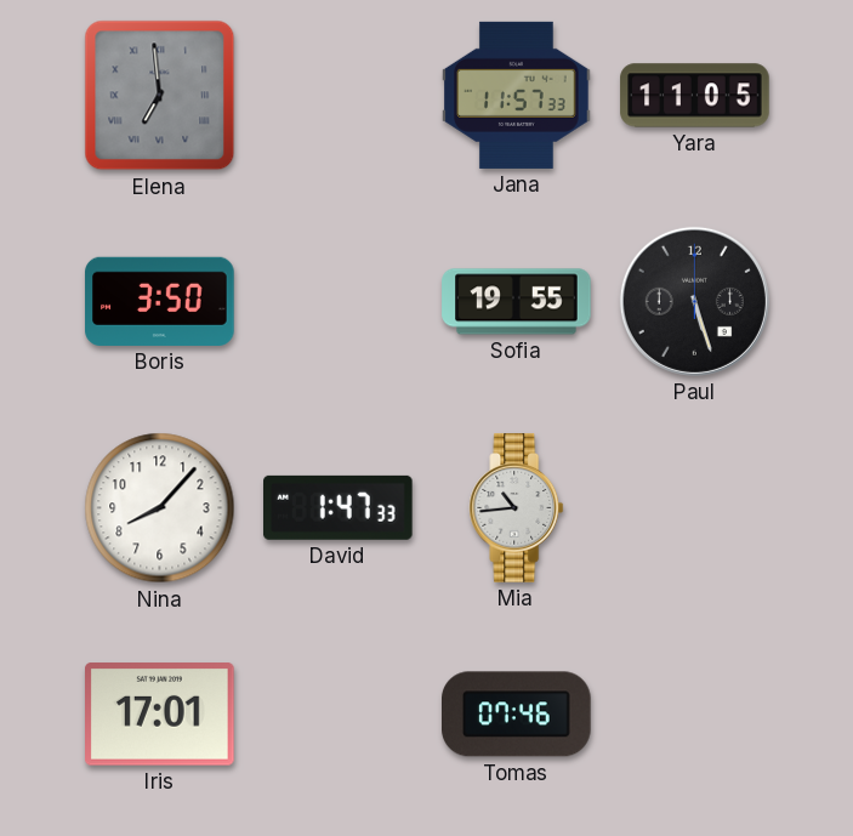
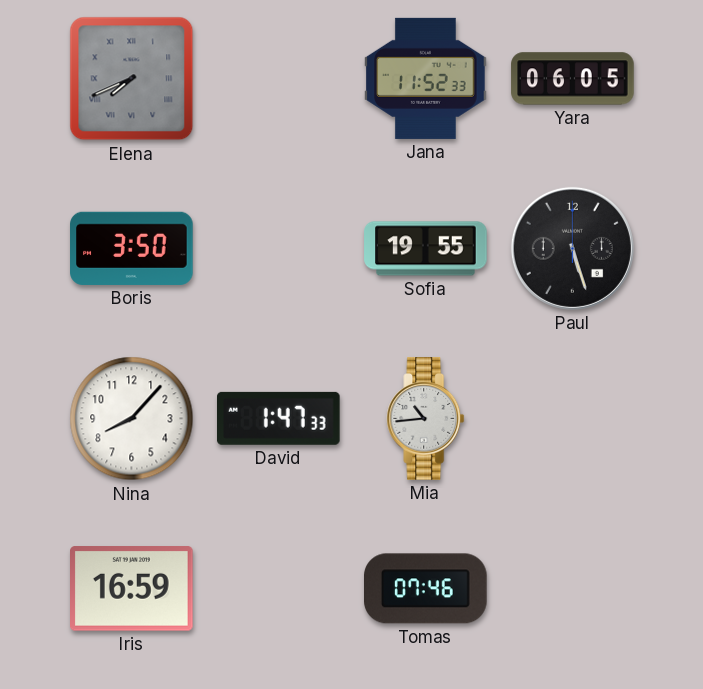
Elena: 6:59 -> 7:41
Jana: 11:57 -> 11:52
Yara: 11:05 -> 06:05
Iris: 17:01 -> 16:59
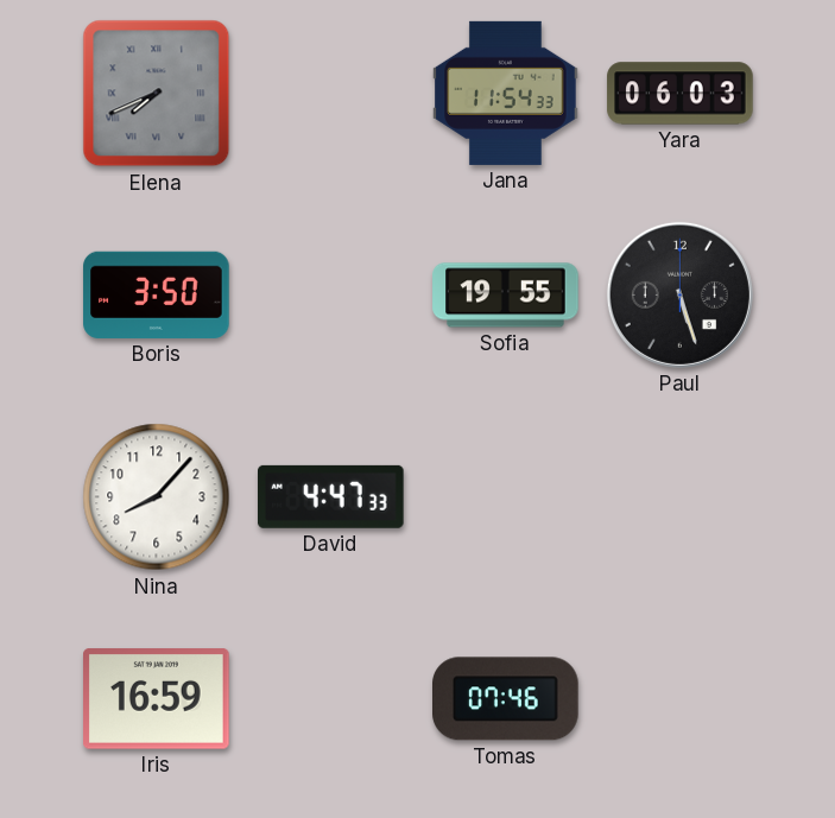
Jana: 11:52 -> 11:54
Yara: 06:05 -> 06:03
David: 1:47 -> 4:47
Mia: 10:44 -> none
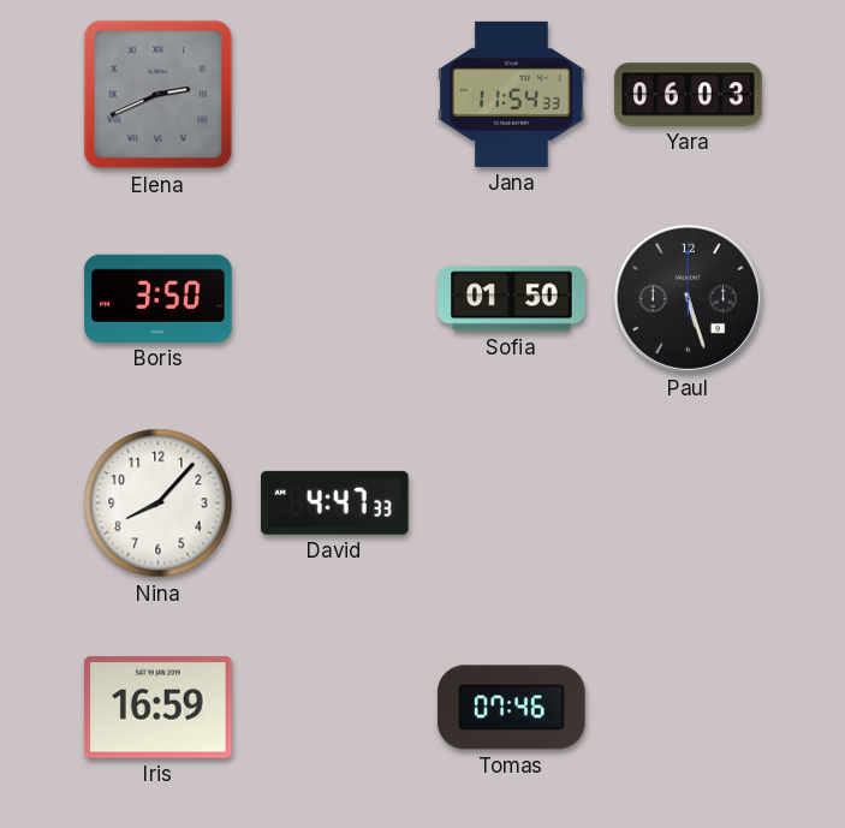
Elena: 7:41 -> 2:41
Sofia: 19:55 -> 01:50
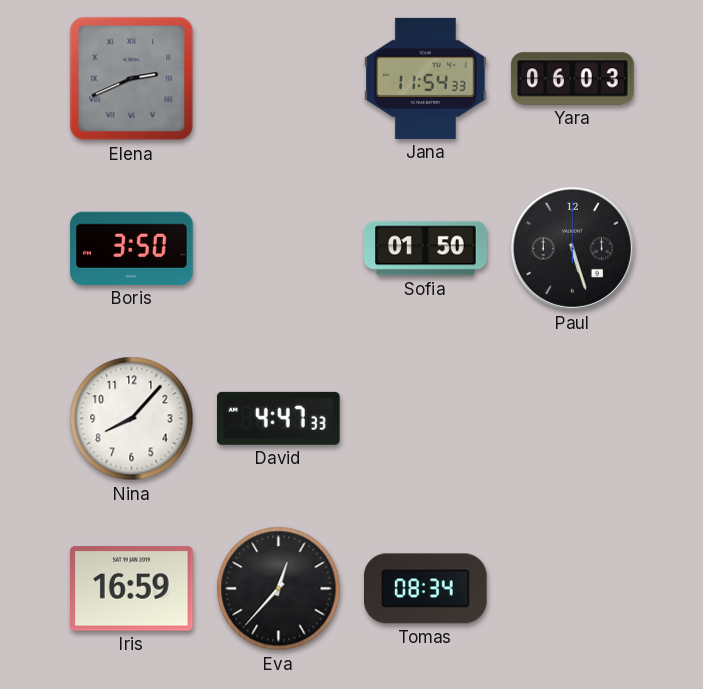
Eva: none -> 12:37
Tomas: 07:46 -> 08:34
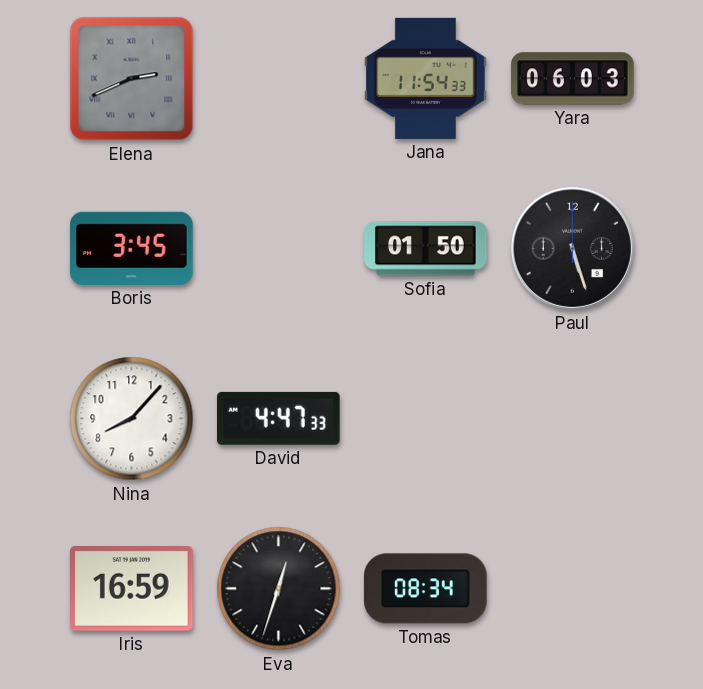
Boris: 3:50 -> 3:45
Eva: 12:37 -> 12:33
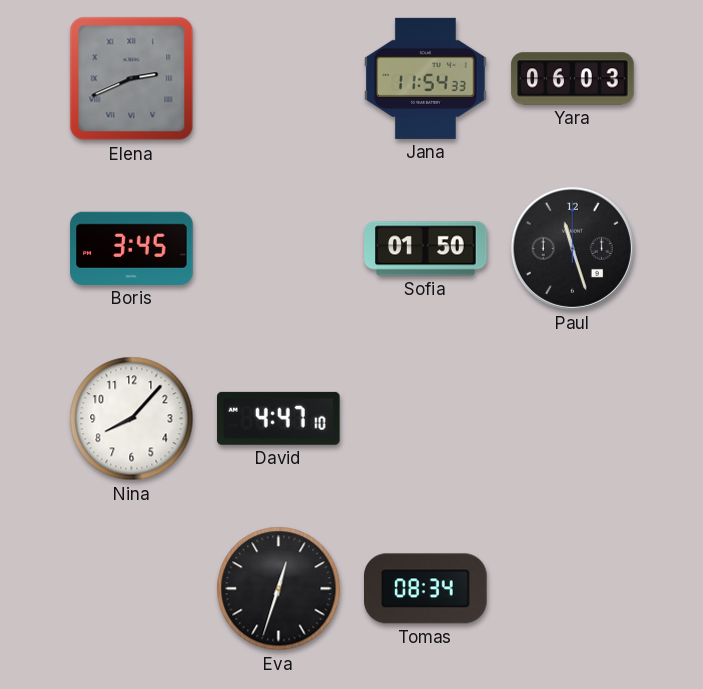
Paul: 5:27 -> 11:27
David: 4:47:33 -> 4:47:10
Iris: 16:59 -> none
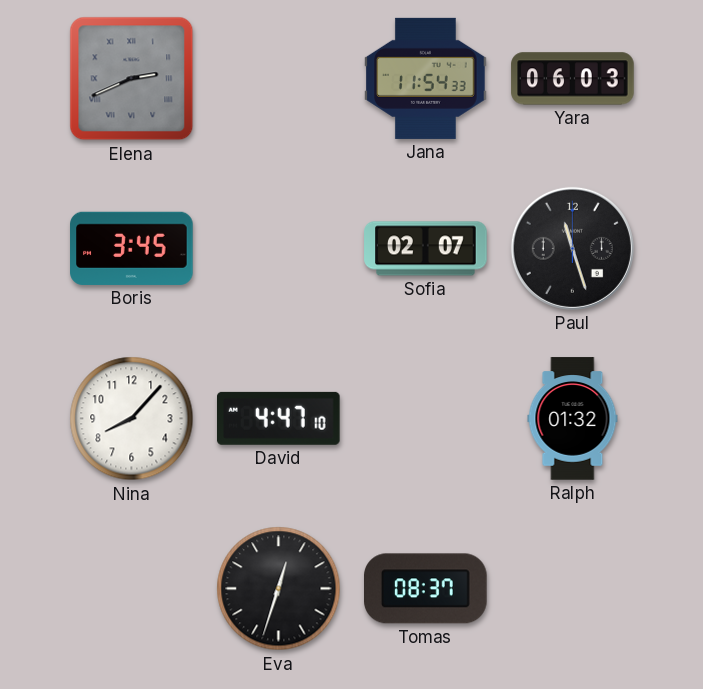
Sofia: 01:50 -> 02:07
Ralph: none -> 01:32
Tomas: 08:34 -> 08:37
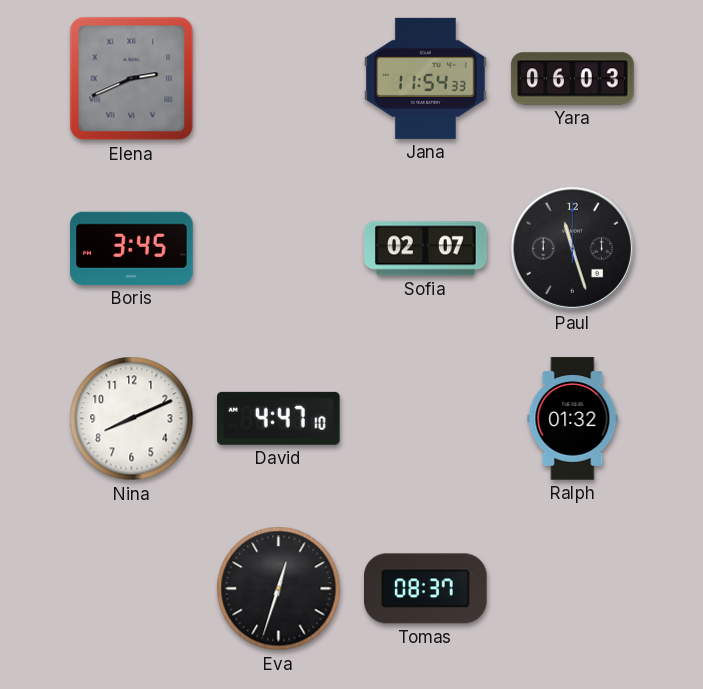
Nina: 8:07 -> 8:11
